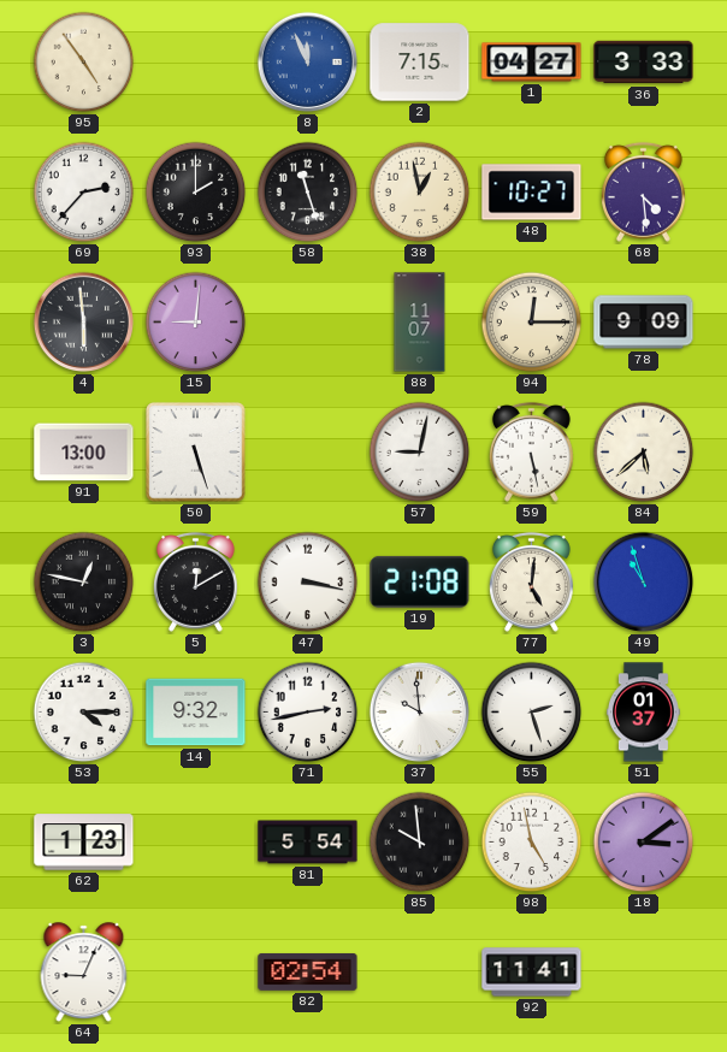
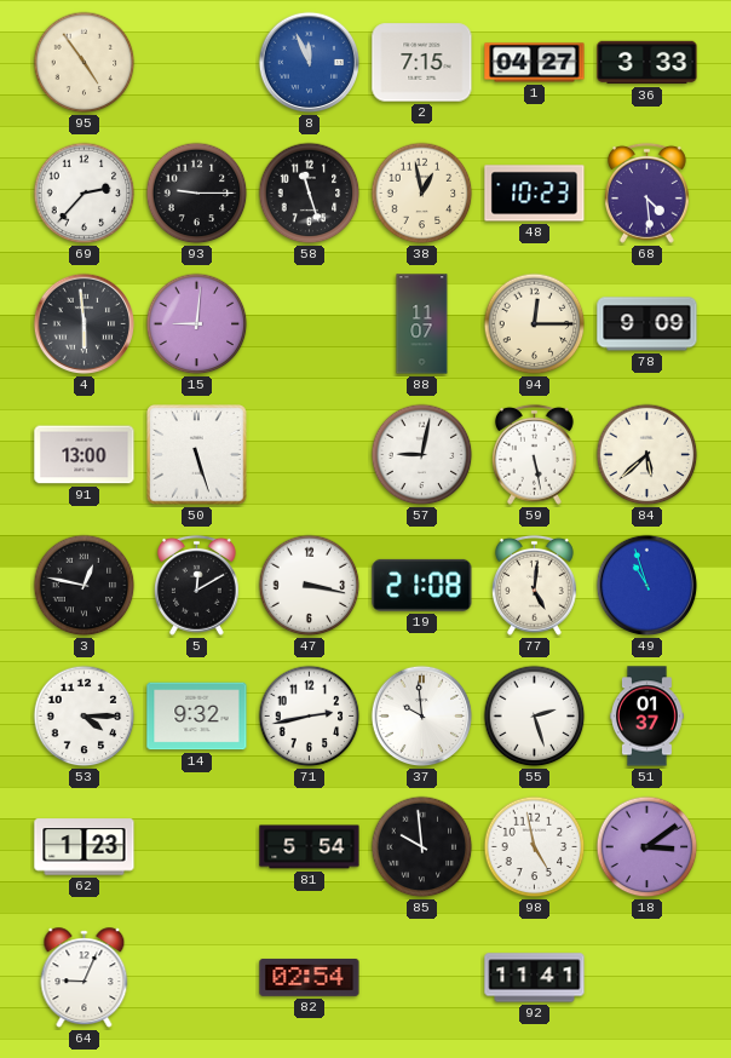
93: 2:00 -> 9:15
48: 10:27 -> 10:23
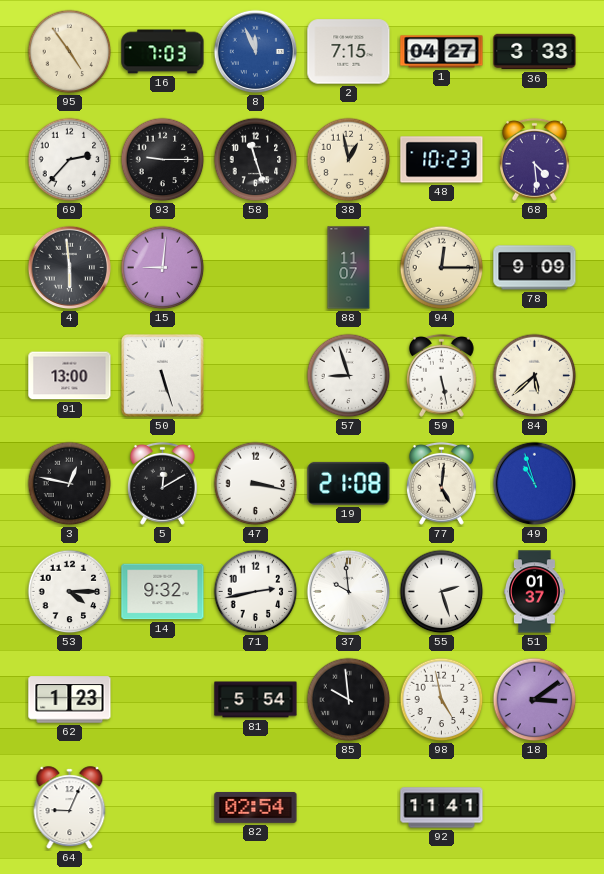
16: none -> 7:03
57: 9:02 -> 8:57
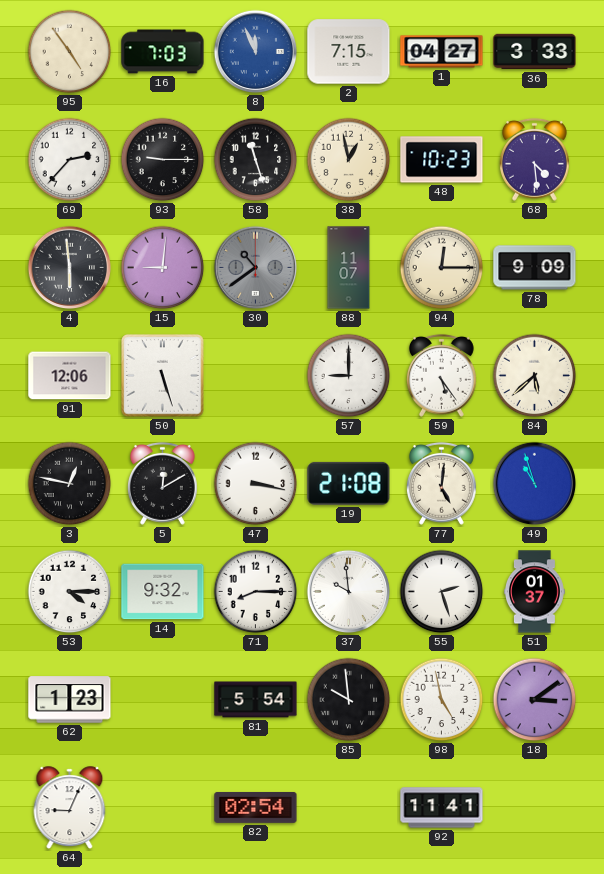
30: none -> 10:39
91: 13:00 -> 12:06
57: 8:57 -> 9:00
59: 5:28 -> 5:24
71: 2:43 -> 8:15
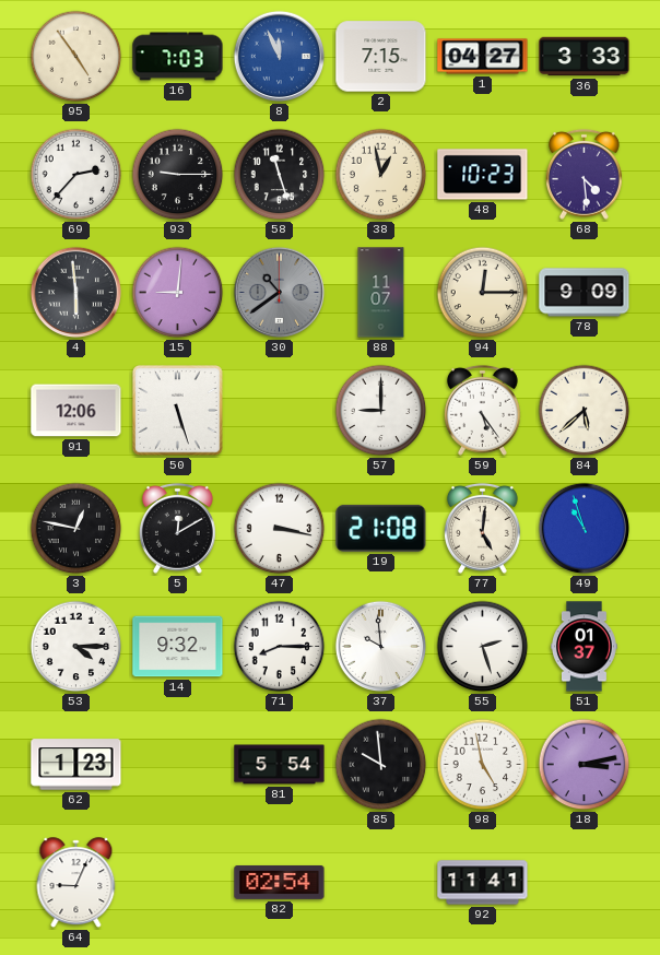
18: 3:09 -> 3:13
